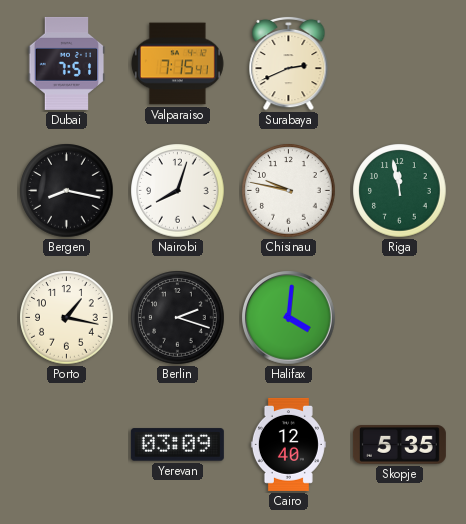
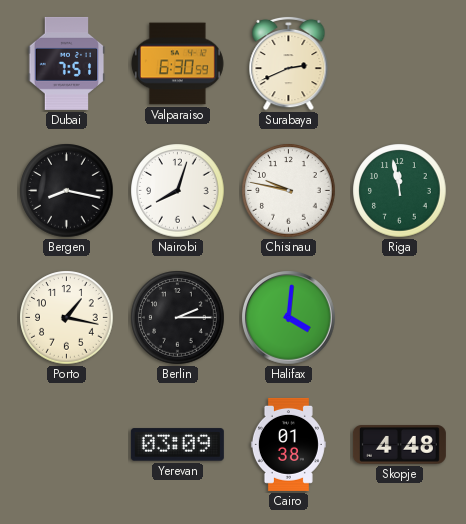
Valparaiso: 7:15 -> 6:30
Berlin: 2:18 -> 2:15
Cairo: 12:40 -> 01:38
Skopje: 5:35 -> 4:48
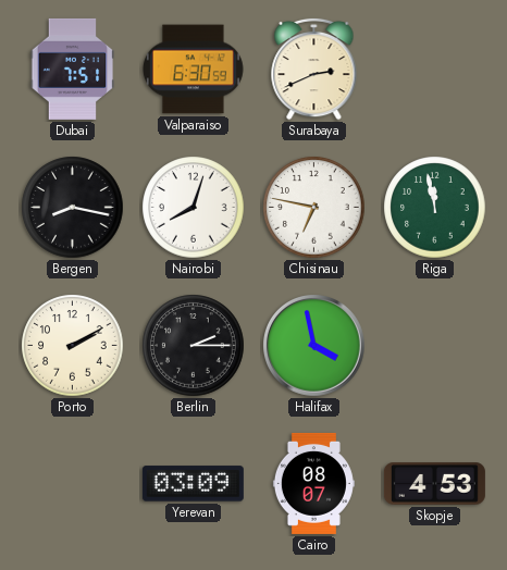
Chisinau: 9:47 -> 6:47
Porto: 1:17 -> 2:10
Halifax: 4:01 -> 3:58
Cairo: 01:38 -> 08:07
Skopje: 4:48 -> 4:53
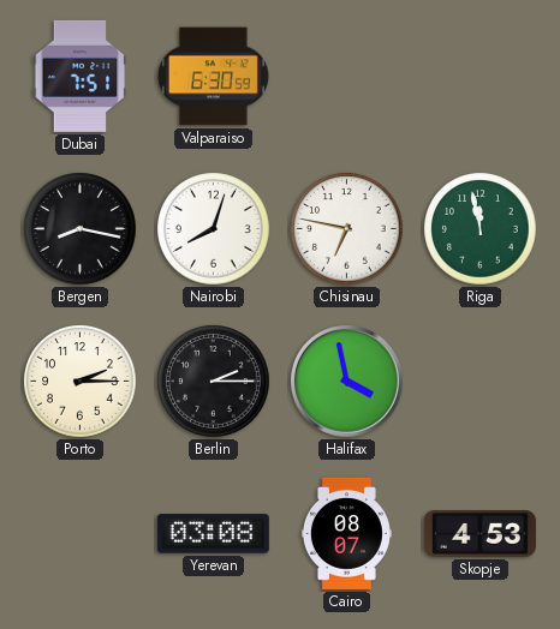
Surabaya: 2:41 -> none
Porto: 2:10 -> 2:15
Yerevan: 03:09 -> 03:08
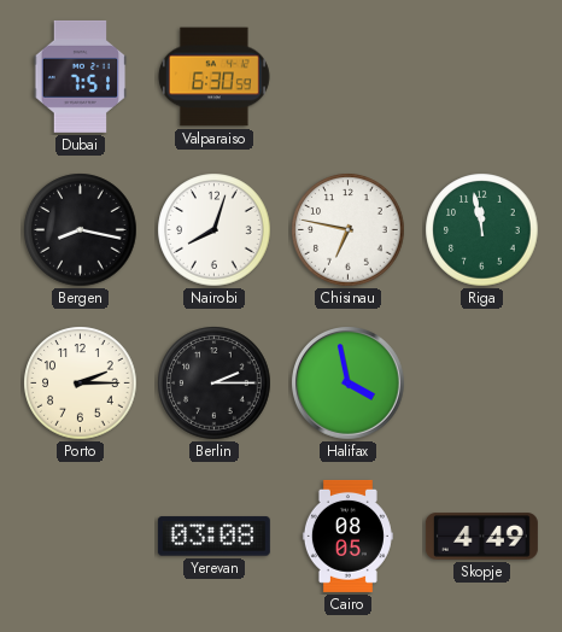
Cairo: 08:07 -> 08:05
Skopje: 4:53 -> 4:49
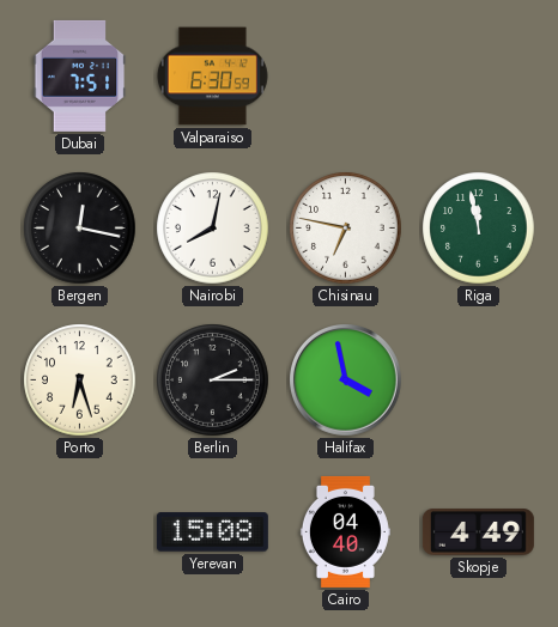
Bergen: 8:17 -> 12:17
Nairobi: 8:03 -> 8:02
Porto: 2:15 -> 6:27
Yerevan: 03:08 -> 15:08
Cairo: 08:05 -> 04:40
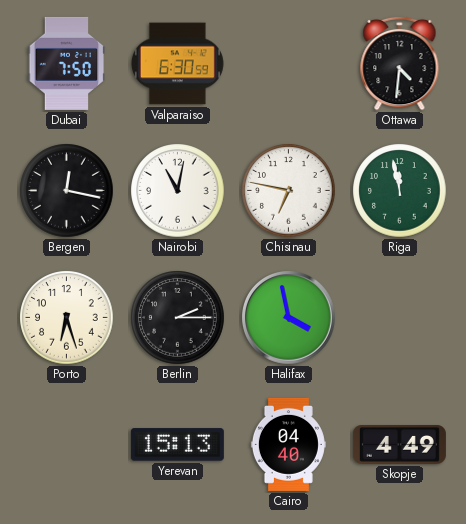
Dubai: 7:51 -> 7:50
Ottawa: none -> 4:31
Nairobi: 8:02 -> 11:02
Yerevan: 15:08 -> 15:13
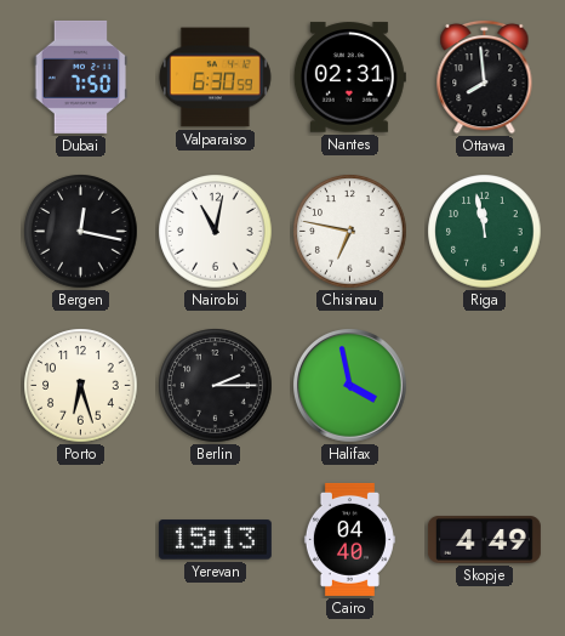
Nantes: none -> 02:31
Ottawa: 4:31 -> 7:59
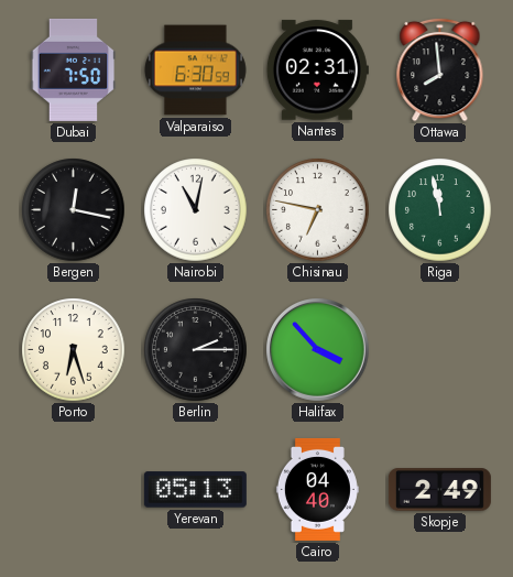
Halifax: 3:58 -> 3:53
Yerevan: 15:13 -> 05:13
Skopje: 4:49 -> 2:49
